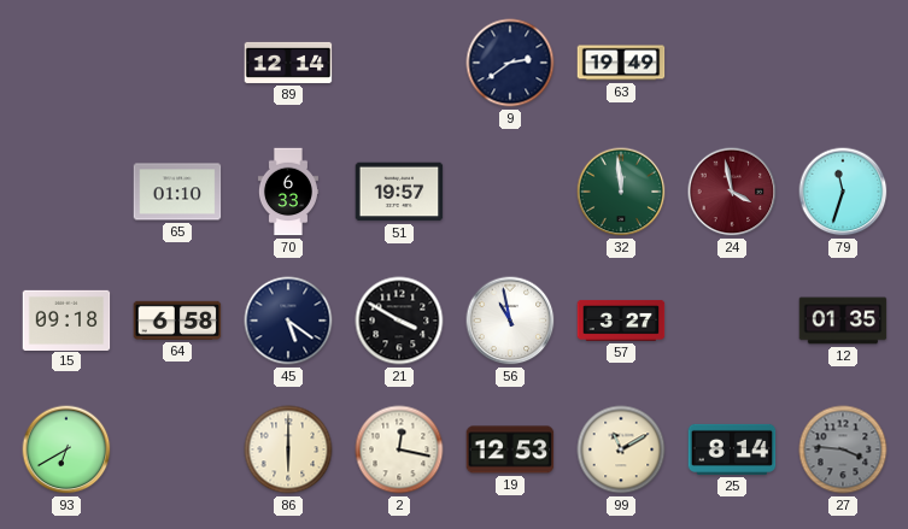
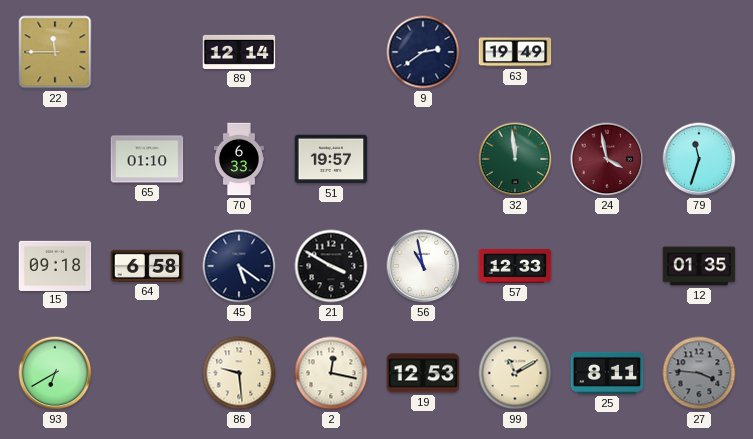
22: none -> 11:45
57: 3:27 -> 12:33
86: 6:00 -> 9:29
25: 8:14 -> 8:11
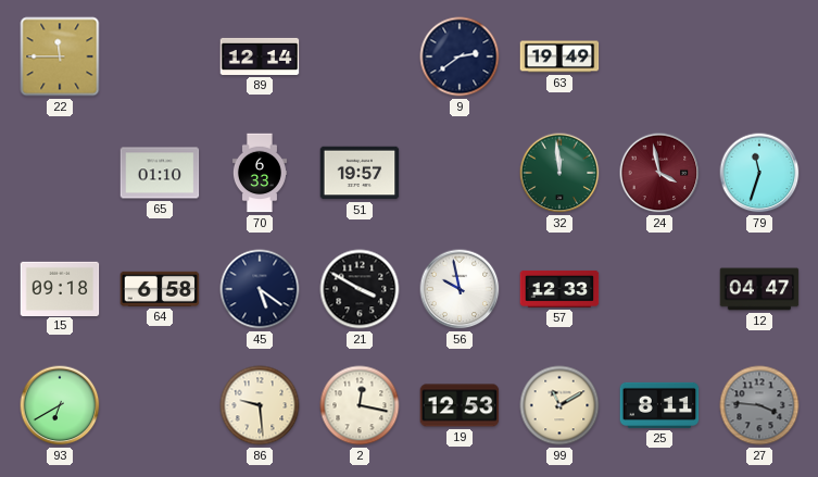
56: 10:58 -> 9:58
12: 01:35 -> 04:47
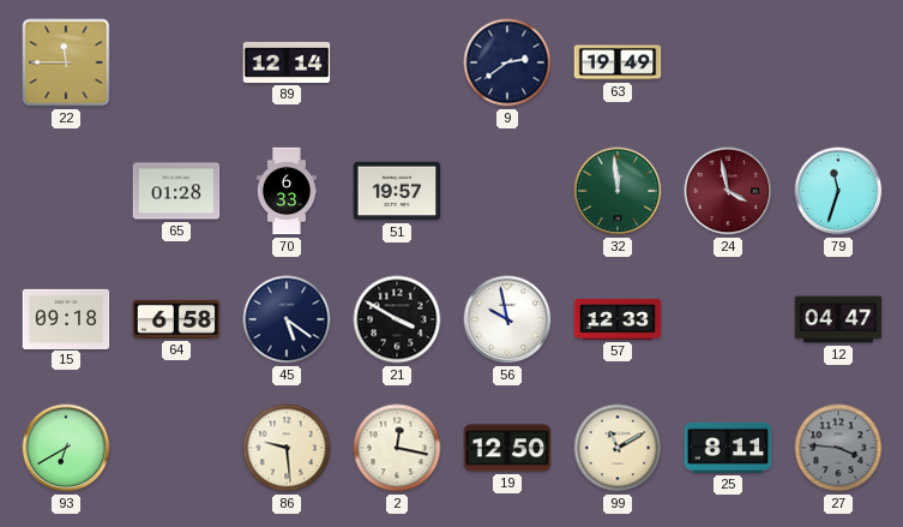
65: 01:10 -> 01:28
19: 12:53 -> 12:50
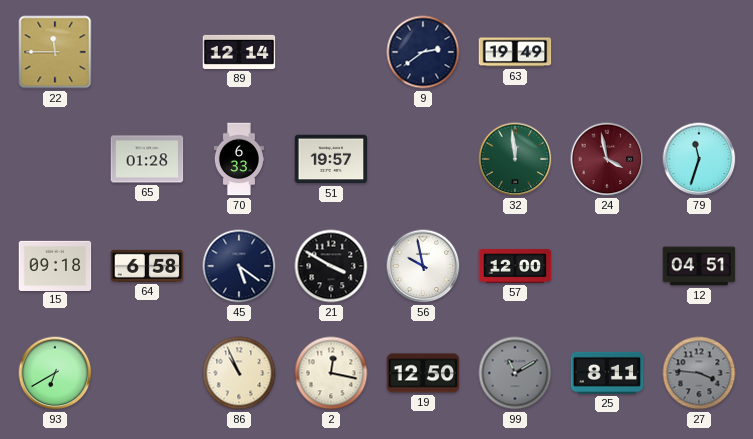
57: 12:33 -> 12:00
12: 04:47 -> 04:51
86: 9:29 -> 10:56
99 dial: cream -> grey
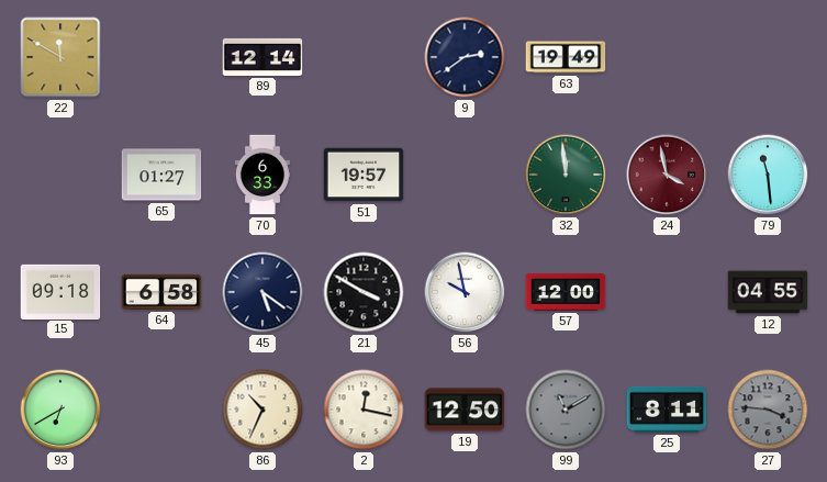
22: 11:45 -> 11:50
65: 01:28 -> 01:27
79: 11:33 -> 11:29
12: 04:51 -> 04:55
86: 10:56 -> 10:34
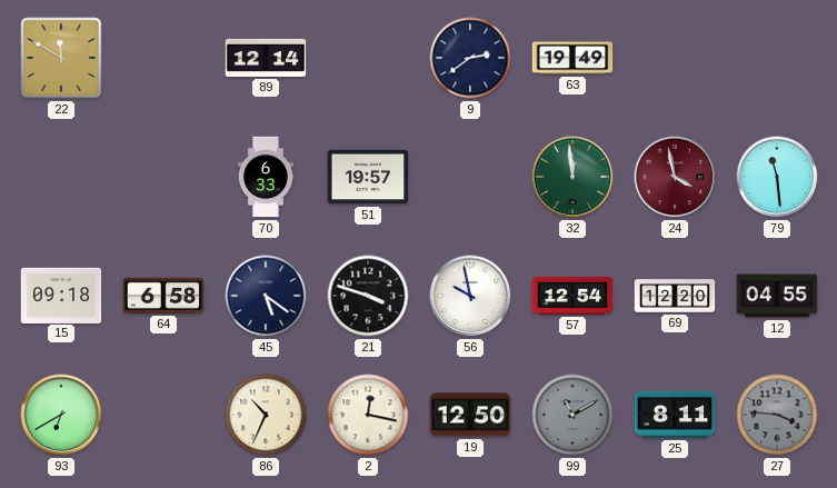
65: 01:27 -> none
21: 3:50 -> 3:48
57: 12:00 -> 12:54
69: none -> 12:20
